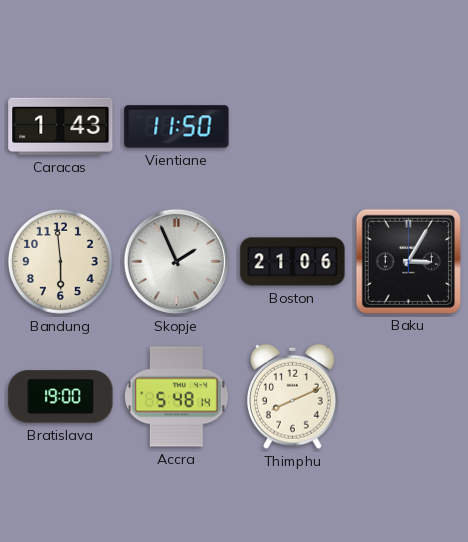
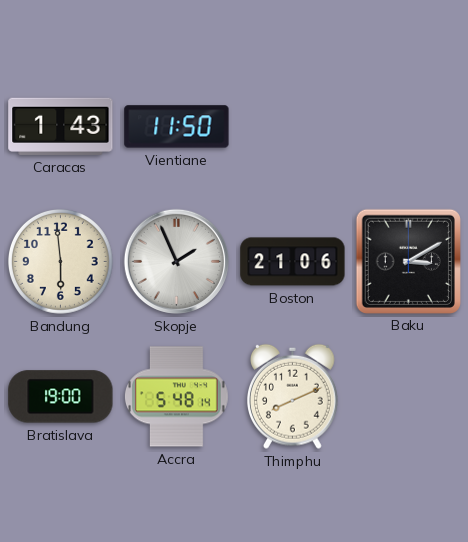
Baku: 3:05 -> 3:10
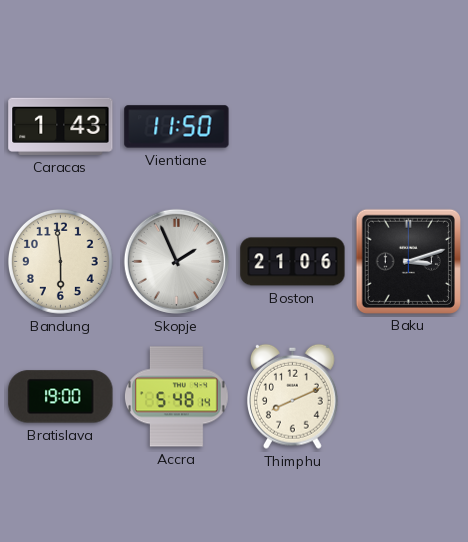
Baku: 3:10 -> 3:12
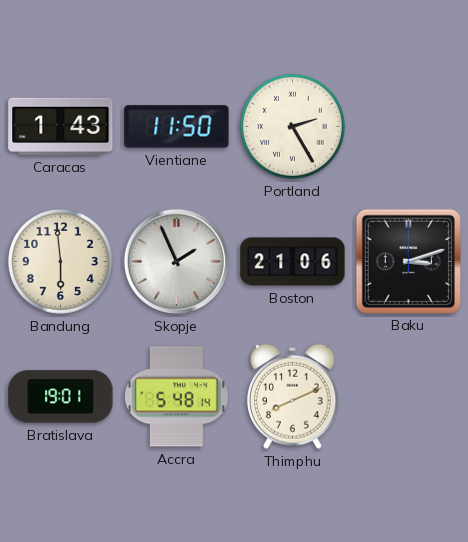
Portland: none -> 2:25
Bratislava: 19:00 -> 19:01
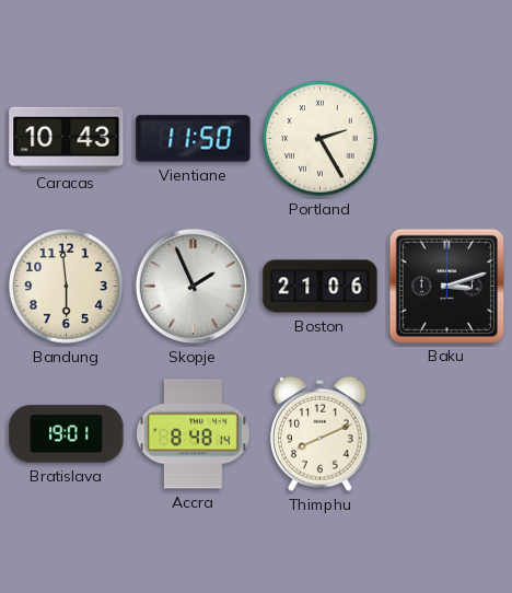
Caracas: 1:43 -> 10:43
Accra: 5:48 -> 8:48
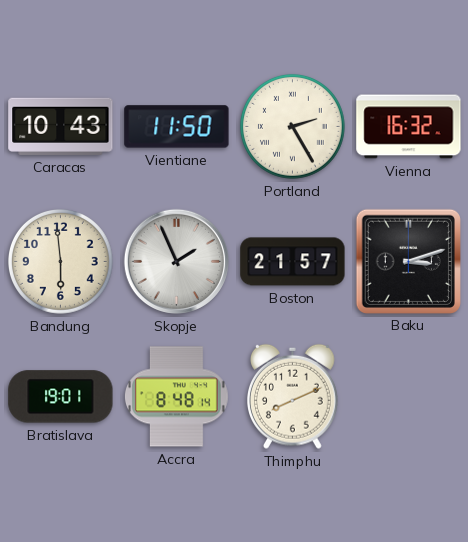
Vienna: none -> 16:32
Boston: 21:06 -> 21:57
